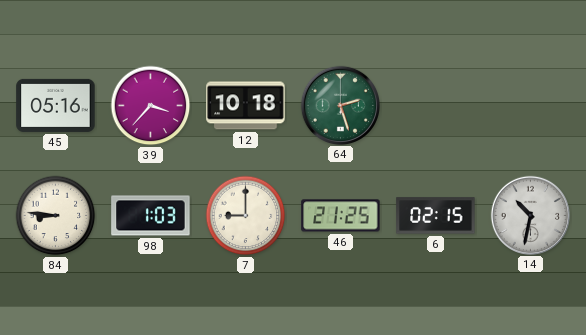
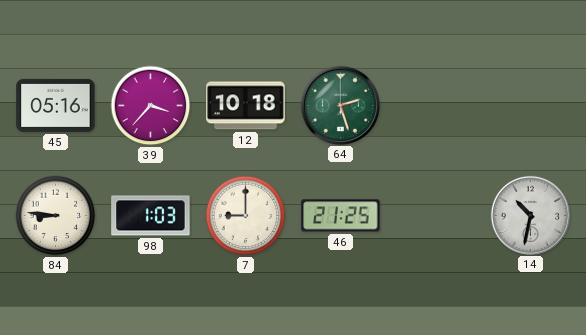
6: 02:15 -> none
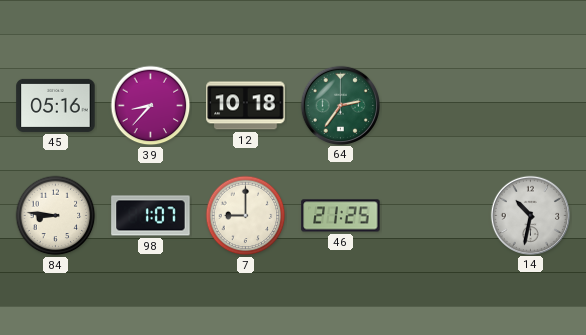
39: 3:37 -> 8:37
64: 2:27 -> 2:36
98: 1:03 -> 1:07
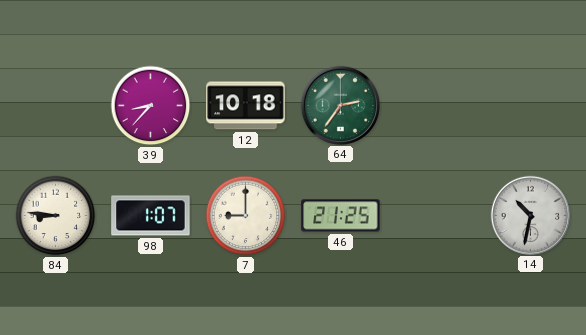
45: 05:16 -> none
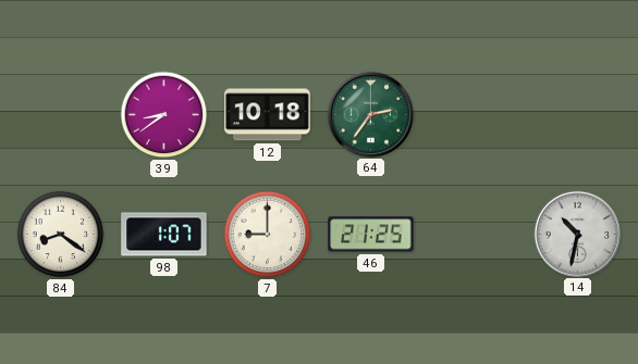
39: 8:37 -> 8:39
84: 8:46 -> 8:21
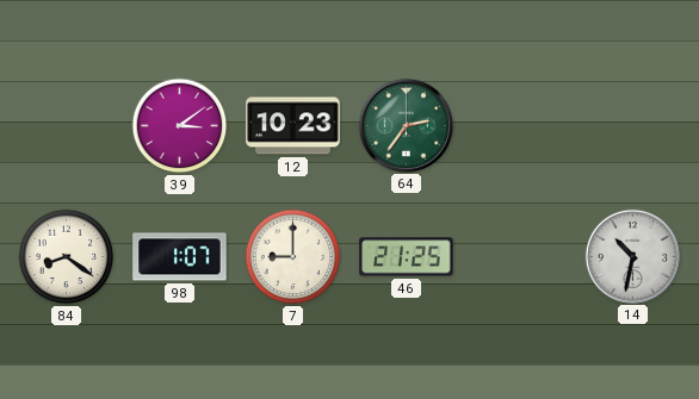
39: 8:39 -> 3:09
12: 10:18 -> 10:23
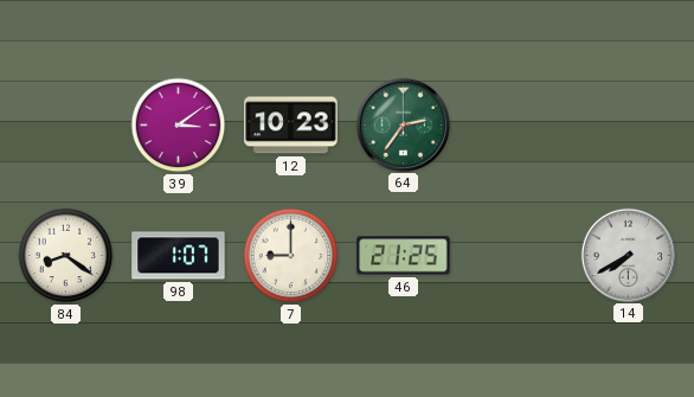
14: 10:32 -> 7:40
